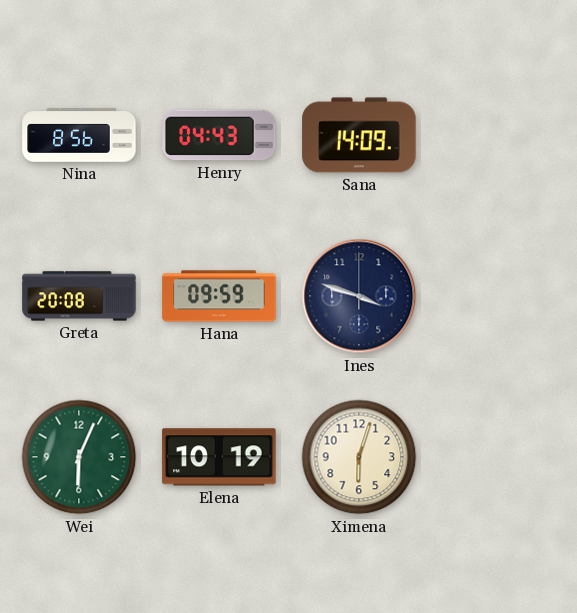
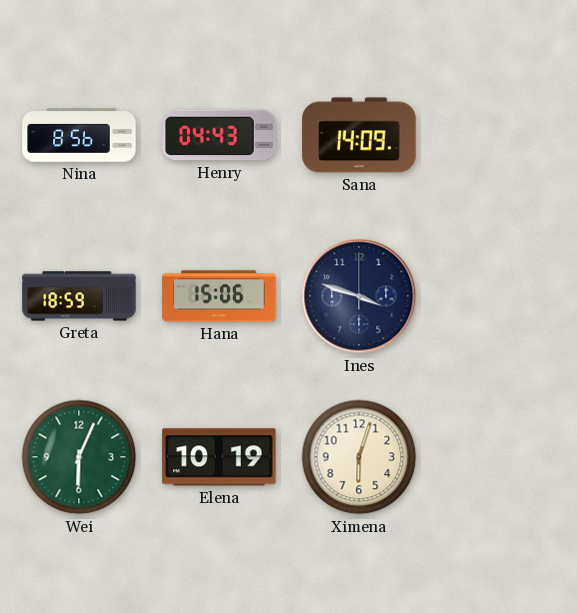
Greta: 20:08 -> 18:59
Hana: 09:59 -> 15:06
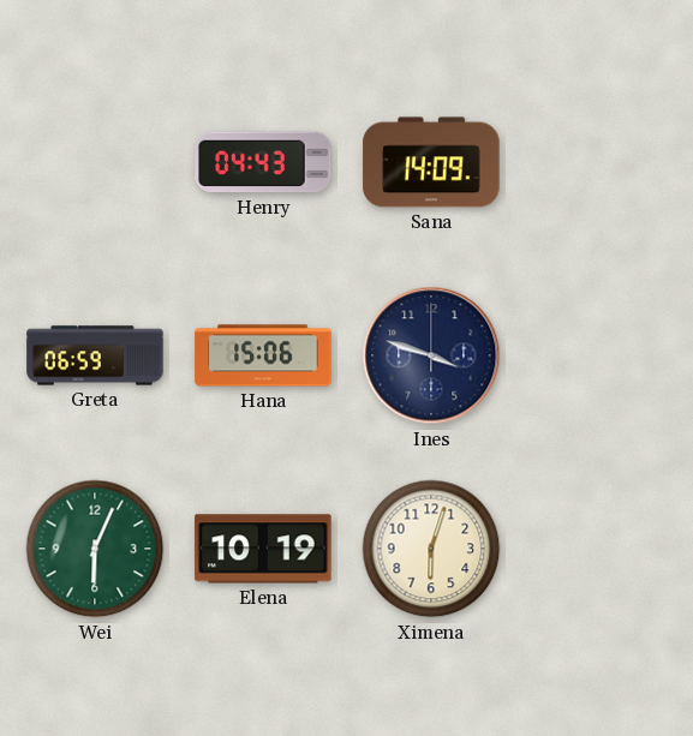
Nina: 8:56 -> none
Greta: 18:59 -> 06:59
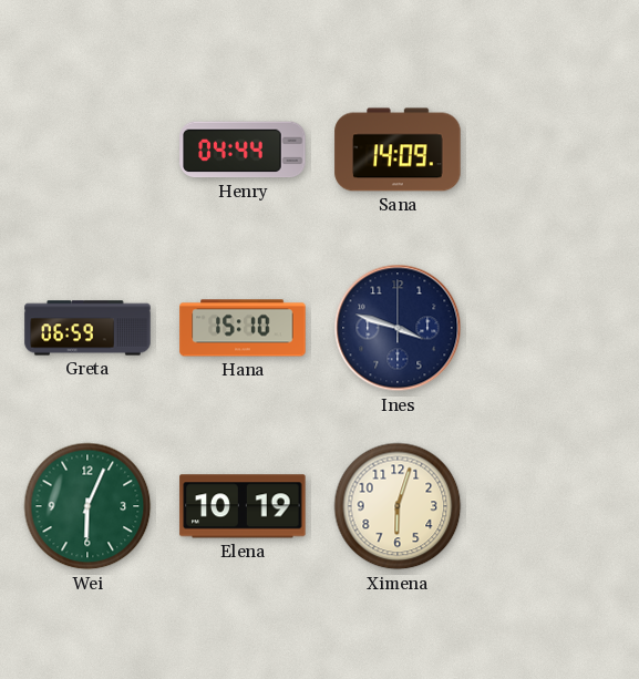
Henry: 04:43 -> 04:44
Hana: 15:06 -> 15:10
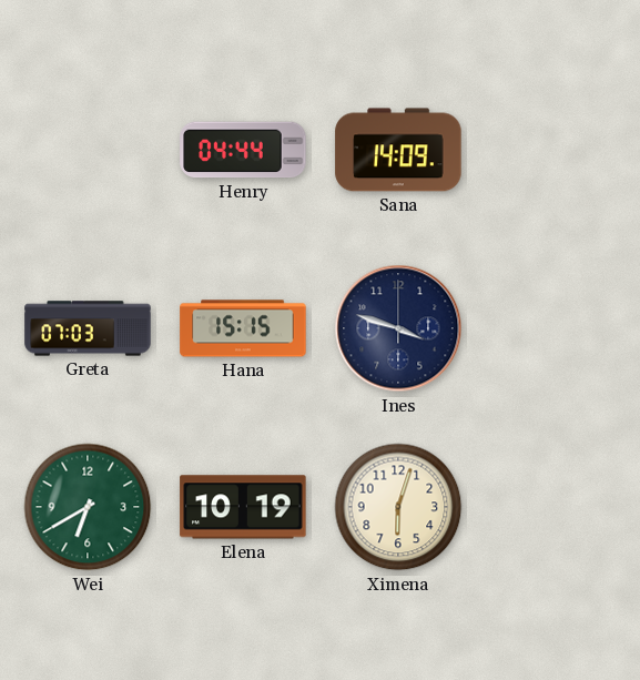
Greta: 06:59 -> 07:03
Hana: 15:10 -> 15:15
Wei: 6:04 -> 6:40
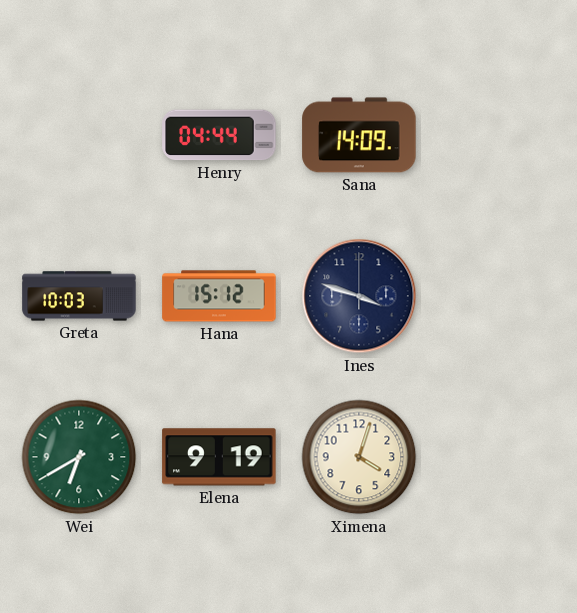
Greta: 07:03 -> 10:03
Hana: 15:15 -> 15:12
Elena: 10:19 -> 9:19
Ximena: 6:03 -> 4:03
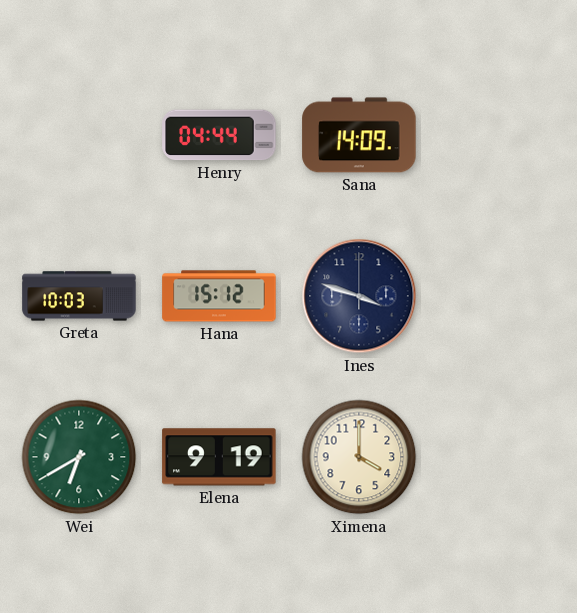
Ximena: 4:03 -> 4:00
